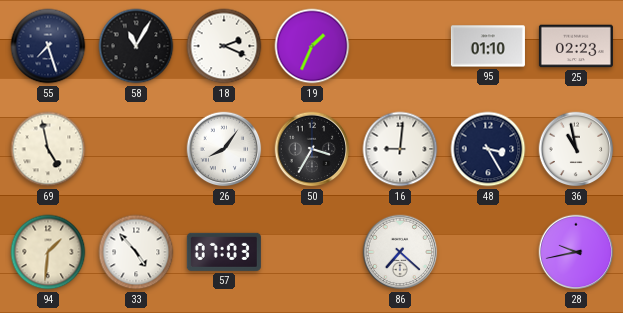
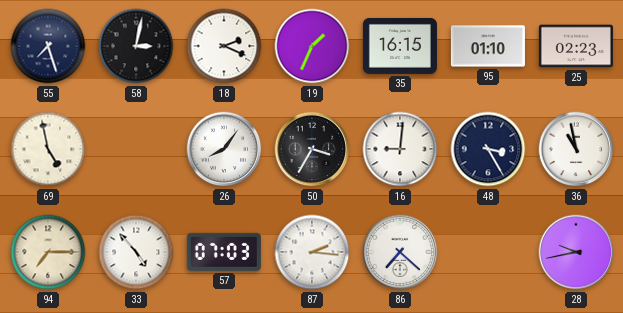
58: 11:05 -> 3:02
35: none -> 16:15
94: 1:31 -> 7:15
87: none -> 2:16
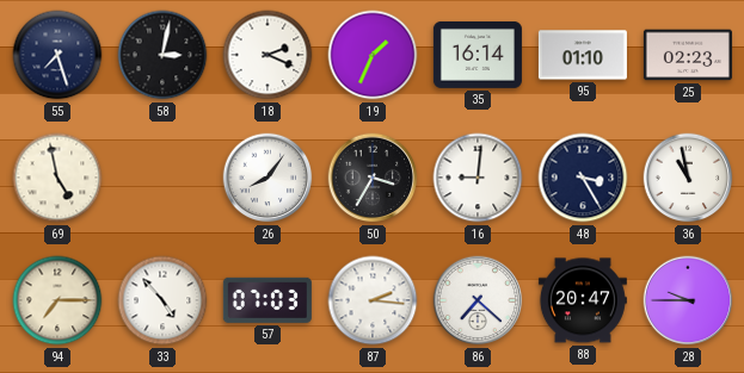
35: 16:15 -> 16:14
88: none -> 20:47
28: 9:43 -> 9:45
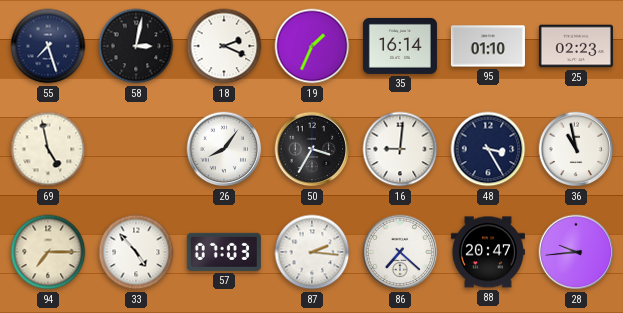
28: 9:45 -> 9:44
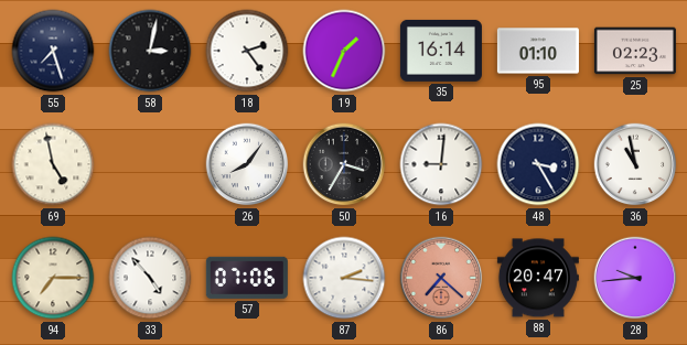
18: 2:19 -> 2:24
57: 07:03 -> 07:06
86 dial: white -> salmon
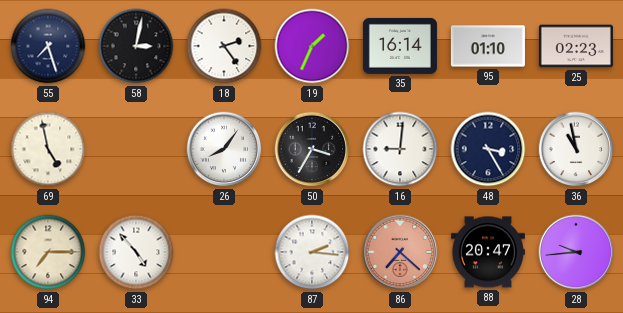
57: 07:06 -> none
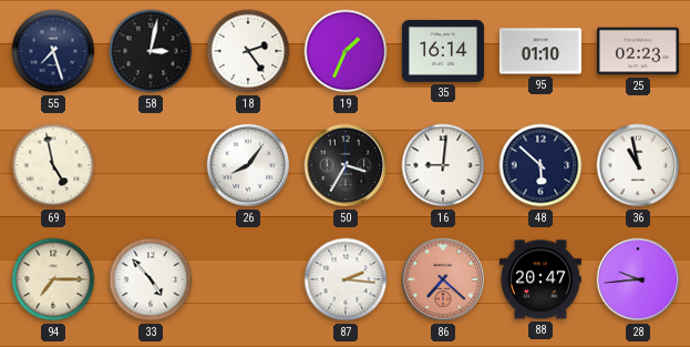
48: 3:25 -> 5:52
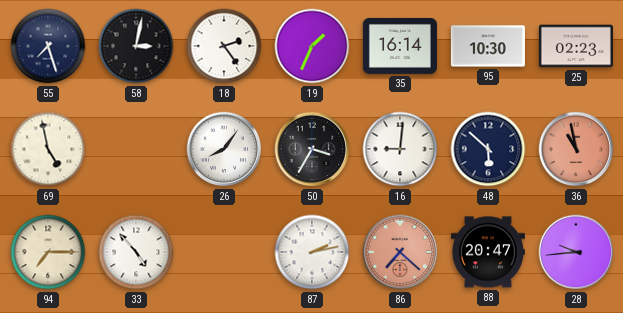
95: 01:10 -> 10:30
36 dial: white -> salmon
87: 2:16 -> 2:13
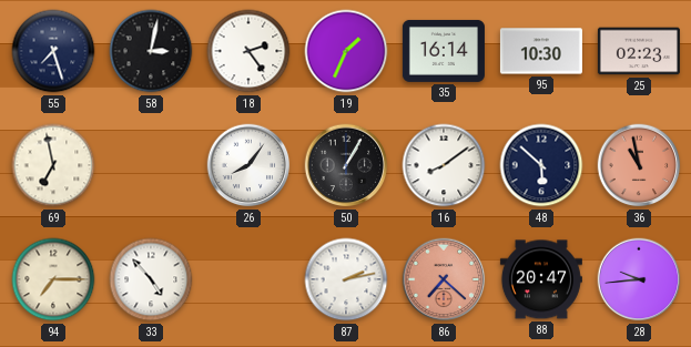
69: 4:58 -> 6:58
50: 3:35 -> 1:05
16: 9:01 -> 8:09
